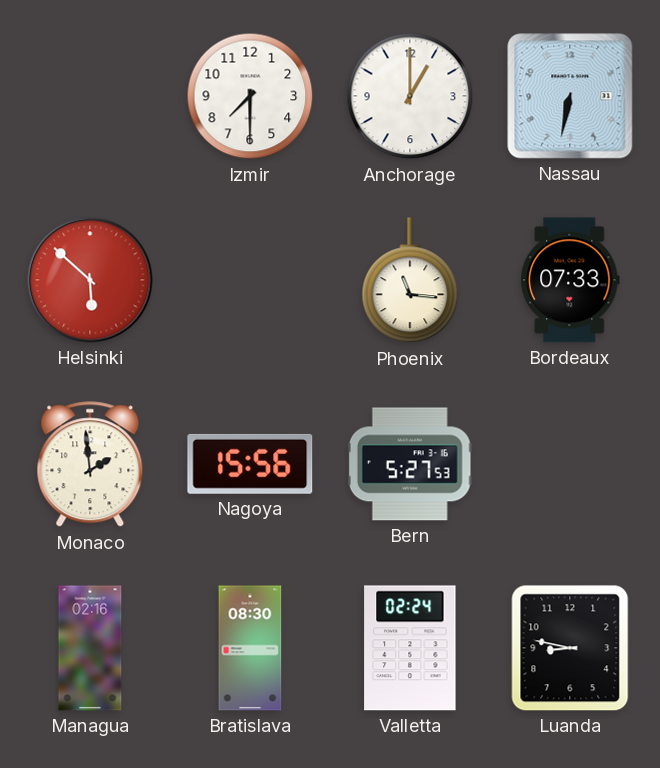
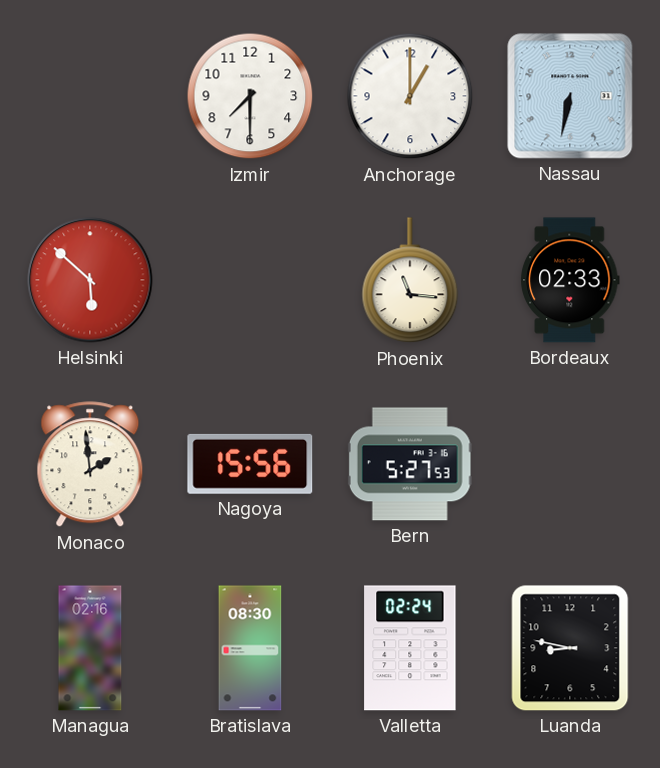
Bordeaux: 07:33 -> 02:33
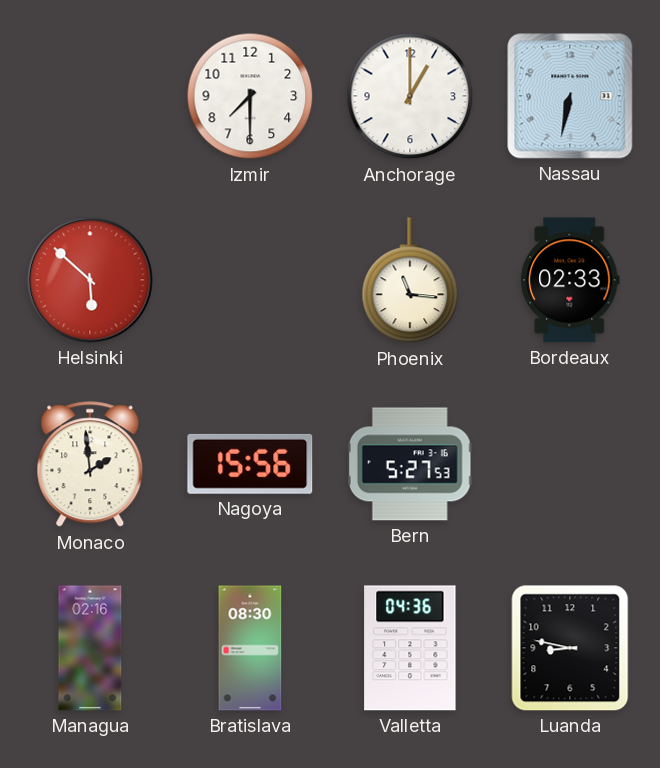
Valletta: 02:24 -> 04:36
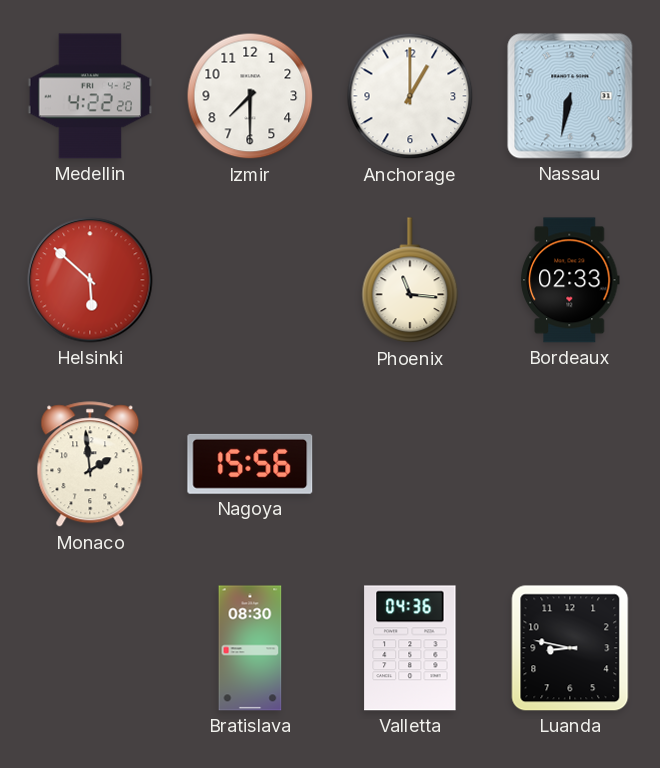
Medellin: none -> 4:22
Bern: 5:27 -> none
Managua: 02:16 -> none
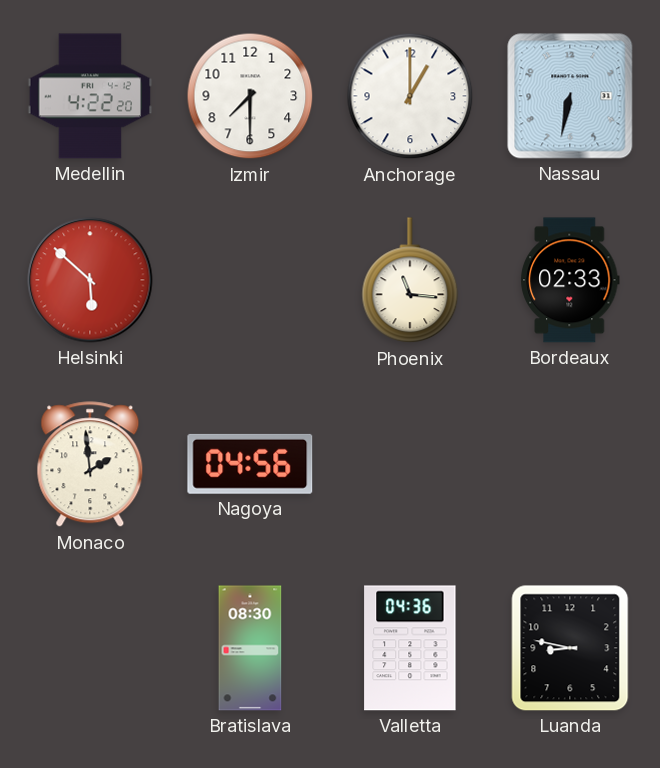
Nagoya: 15:56 -> 04:56
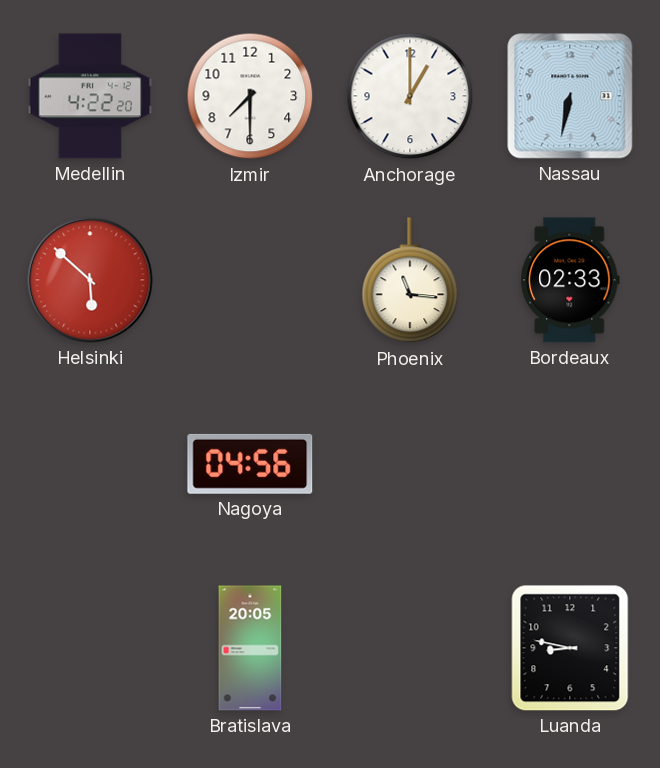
Monaco: 1:59 -> none
Bratislava: 08:30 -> 20:05
Valletta: 04:36 -> none
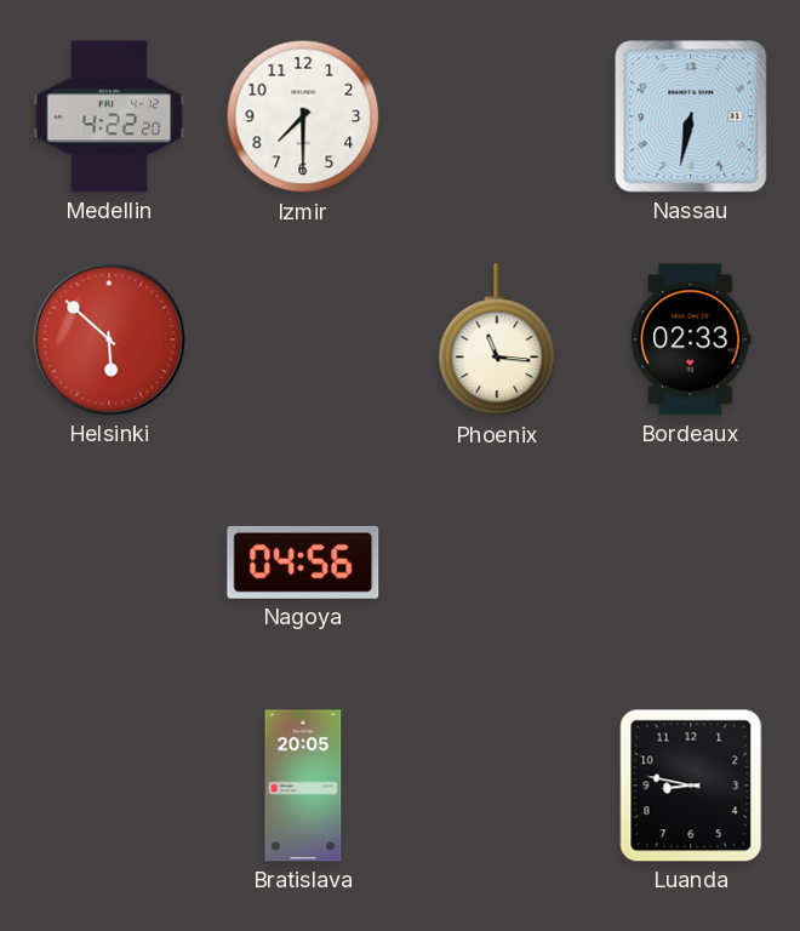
Anchorage: 1:00 -> none
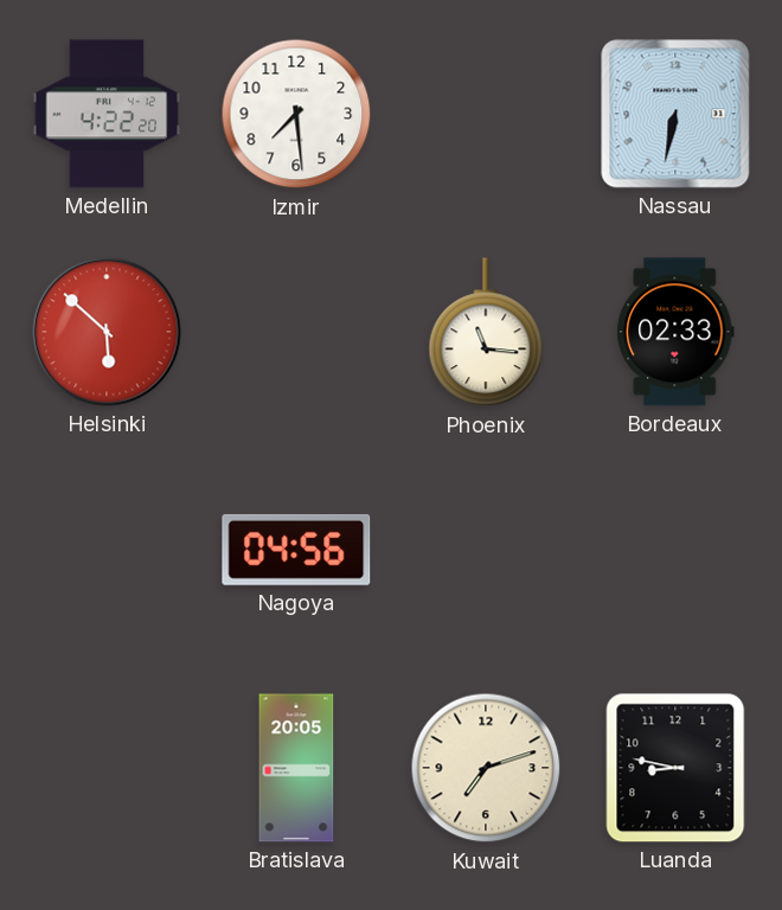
Izmir: 7:30 -> 7:29
Kuwait: none -> 7:12
